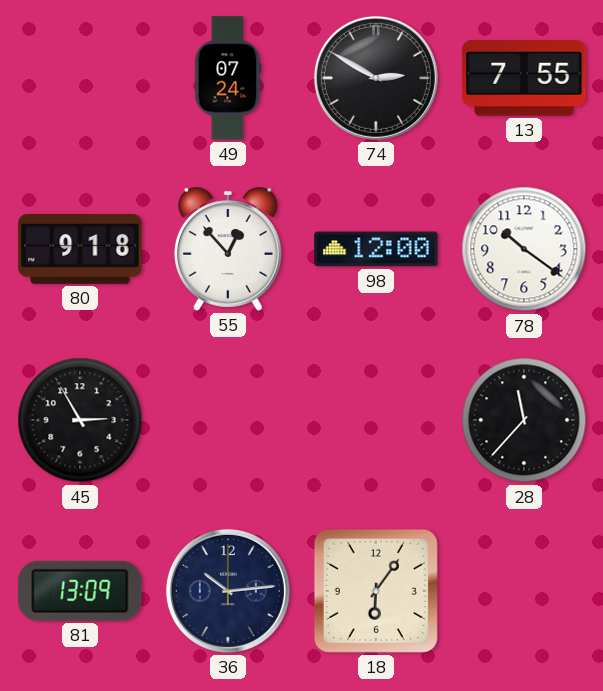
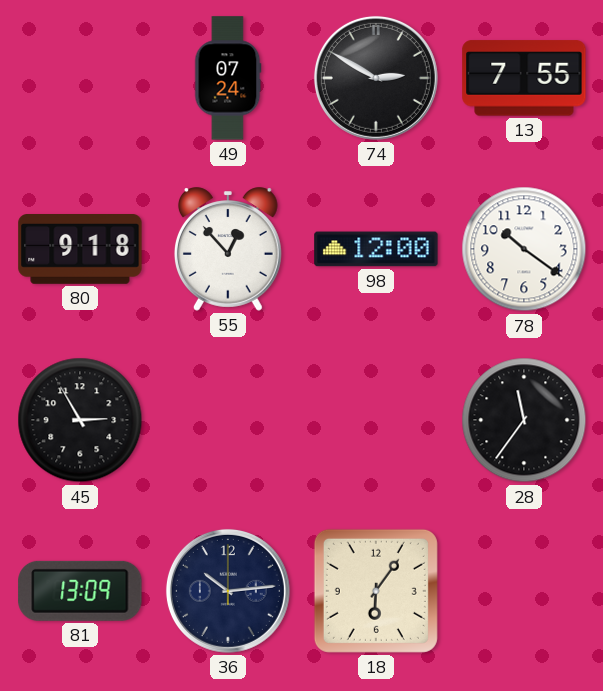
28: 11:37 -> 11:36
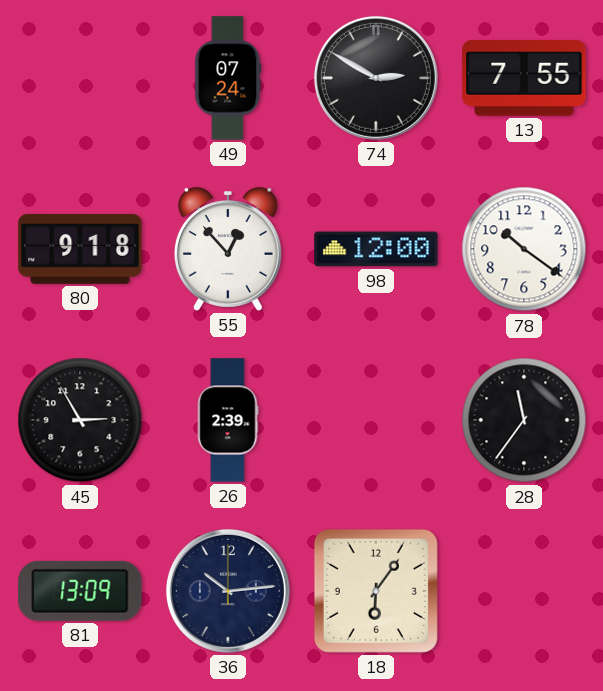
26: none -> 2:39
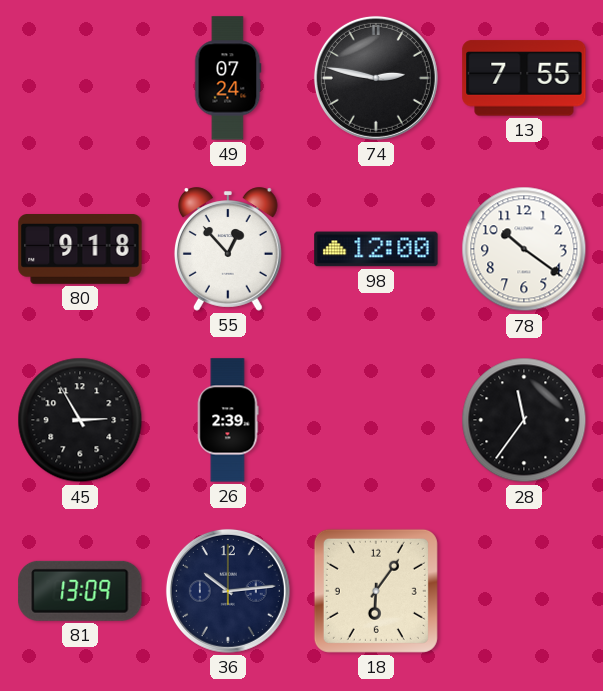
74: 2:50 -> 2:47
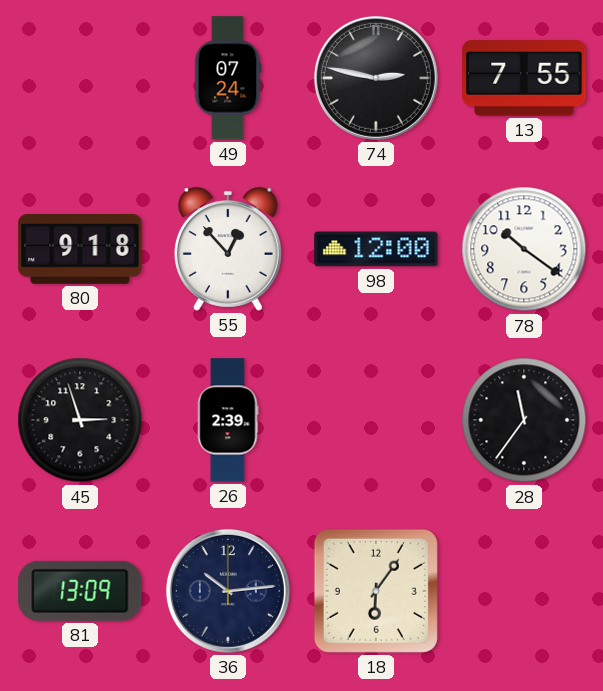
45: 2:55 -> 2:57
